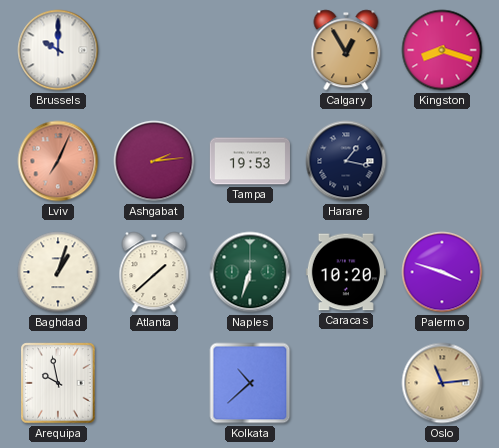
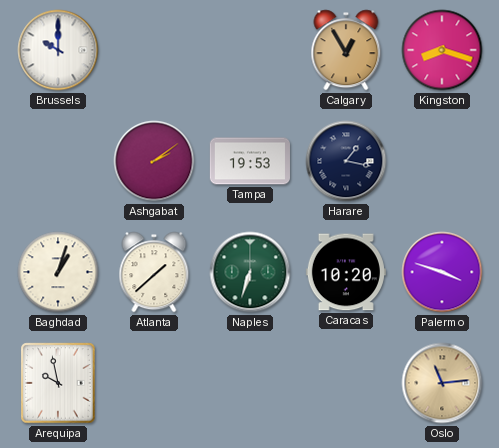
Lviv: 7:04 -> none
Ashgabat: 2:14 -> 2:09
Kolkata: 10:38 -> none
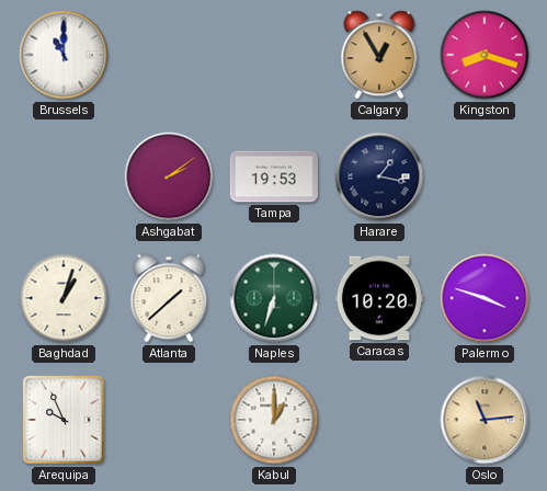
Brussels: 10:00 -> 11:00
Arequipa: 9:58 -> 9:56
Kabul: none -> 1:00
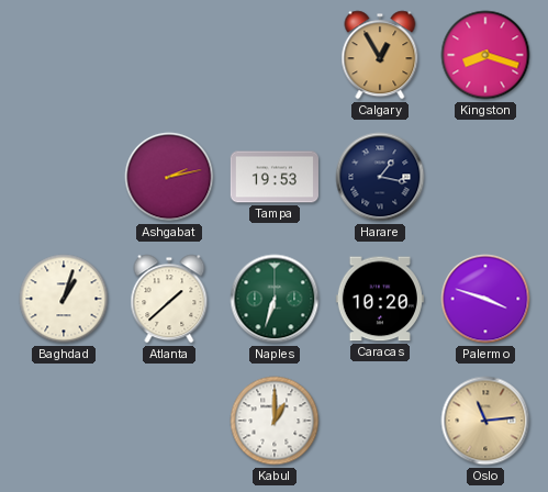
Brussels: 11:00 -> none
Ashgabat: 2:09 -> 2:13
Arequipa: 9:56 -> none
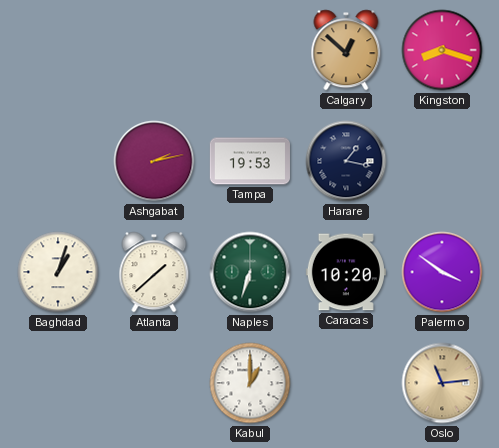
Calgary: 12:55 -> 12:52
Palermo: 3:48 -> 3:51
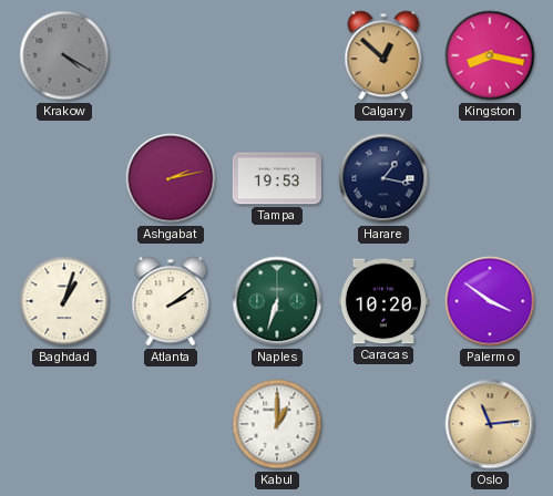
Krakow: none -> 4:20
Kingston: 8:18 -> 8:17
Atlanta: 1:38 -> 2:09
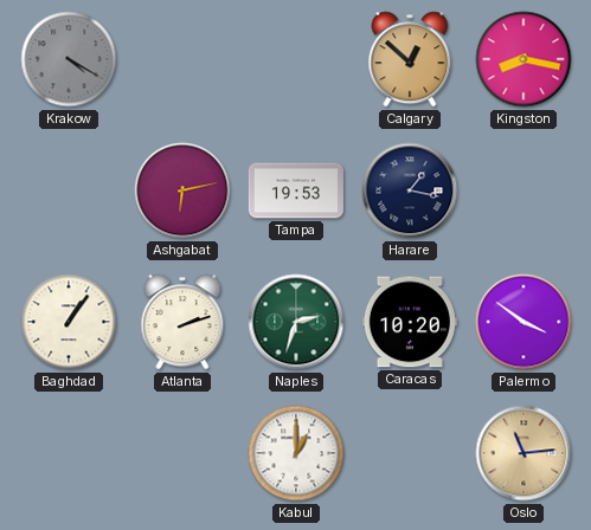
Ashgabat: 2:13 -> 6:13
Baghdad: 1:03 -> 1:06
Atlanta: 2:09 -> 2:12
Naples: 6:33 -> 2:33
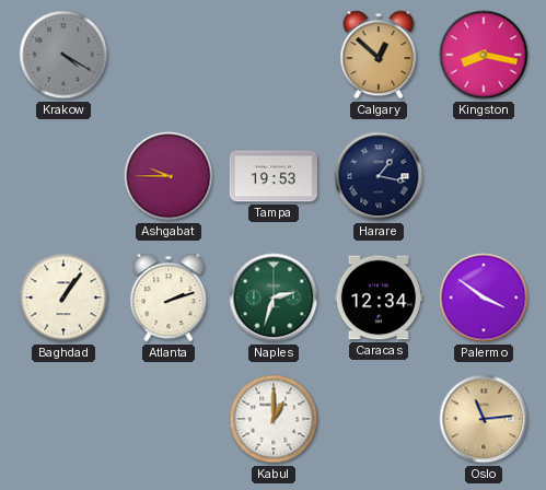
Ashgabat: 6:13 -> 9:45
Caracas: 10:20 -> 12:34
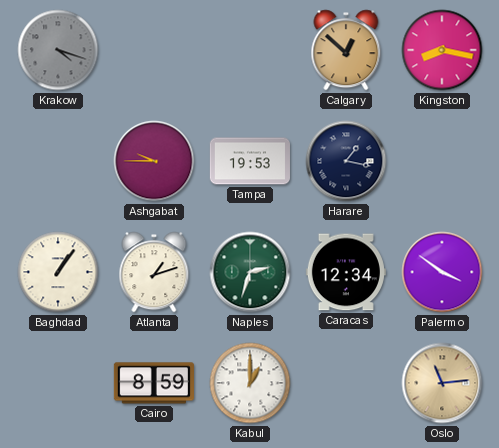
Krakow: 4:20 -> 4:18
Atlanta: 2:12 -> 1:12
Cairo: none -> 8:59
